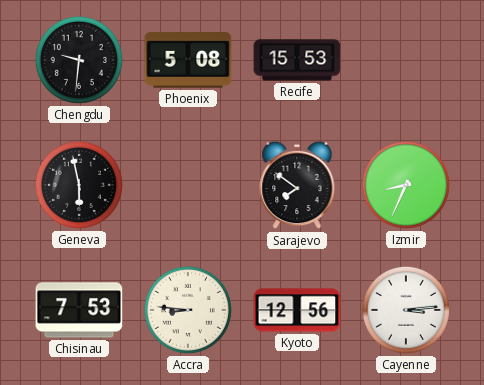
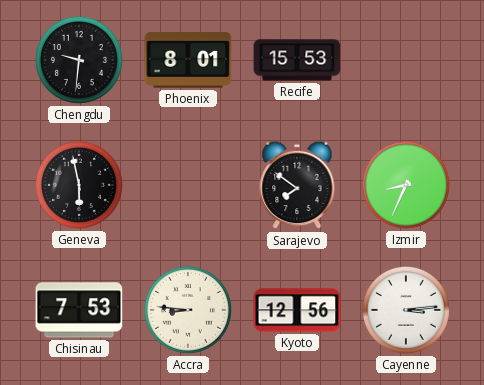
Phoenix: 5:08 -> 8:01
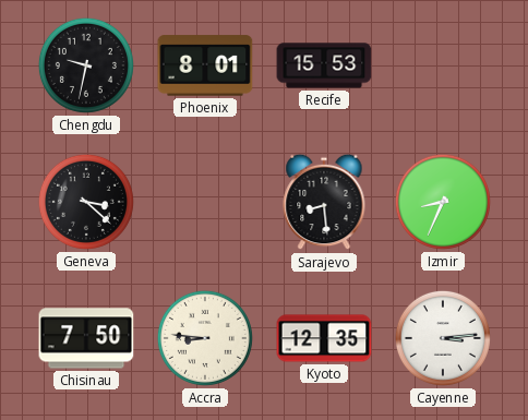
Chengdu: 9:31 -> 9:32
Geneva: 5:58 -> 3:22
Sarajevo: 7:51 -> 8:29
Chisinau: 7:53 -> 7:50
Kyoto: 12:56 -> 12:35
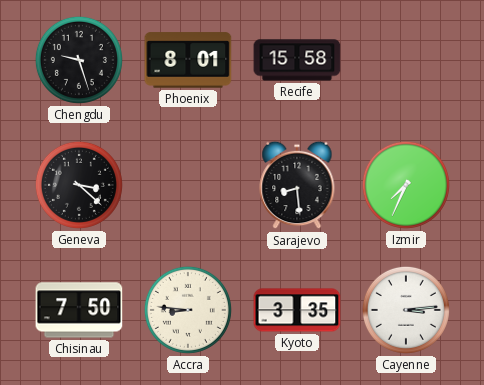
Chengdu: 9:32 -> 9:27
Recife: 15:53 -> 15:58
Izmir: 8:34 -> 7:34
Kyoto: 12:35 -> 3:35
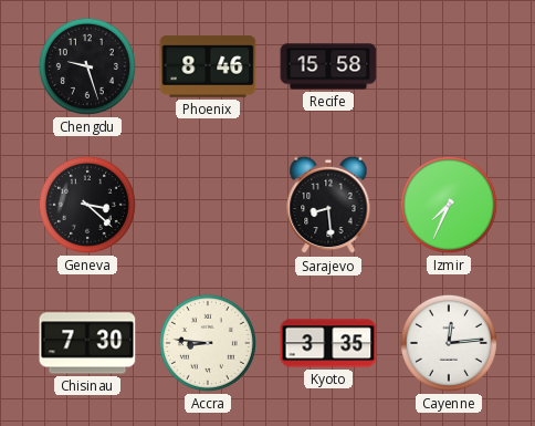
Phoenix: 8:01 -> 8:46
Chisinau: 7:50 -> 7:30
Cayenne: 3:14 -> 12:14
